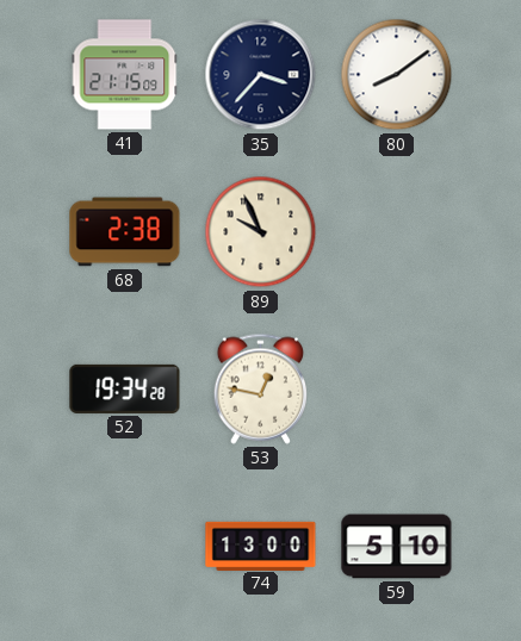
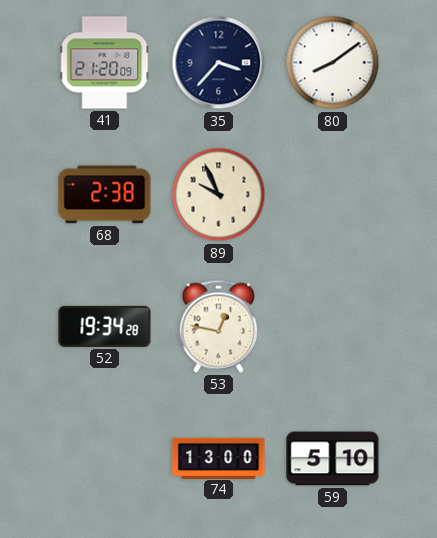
41: 21:15 -> 21:20
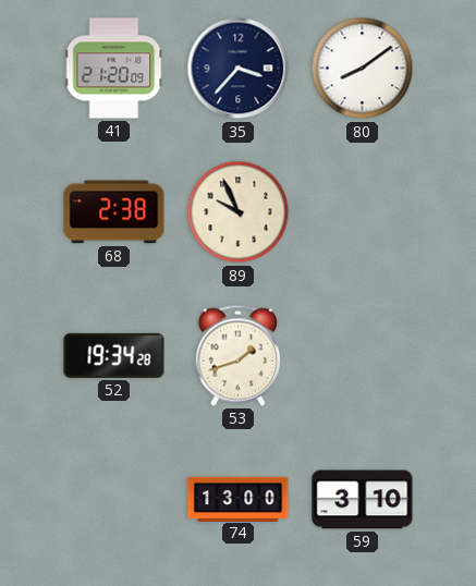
53: 12:47 -> 1:42
59: 5:10 -> 3:10
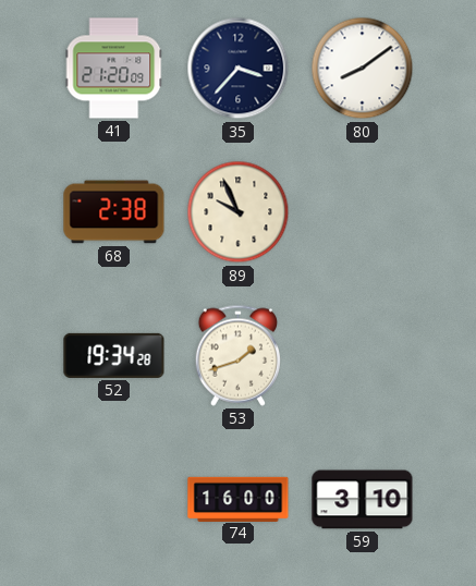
74: 13:00 -> 16:00
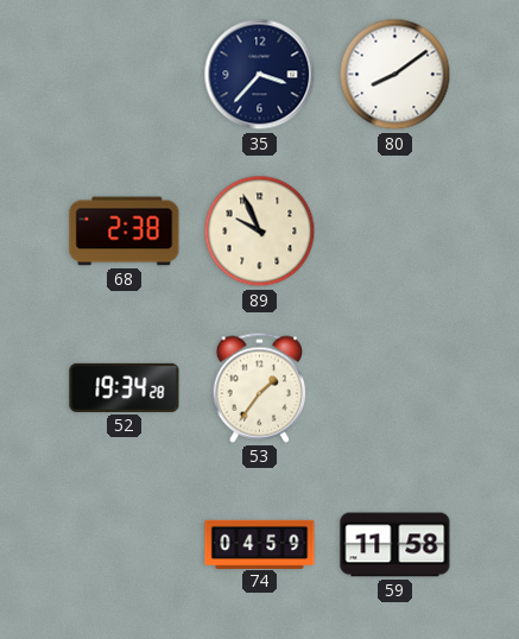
41: 21:20 -> none
53: 1:42 -> 1:36
74: 16:00 -> 04:59
59: 3:10 -> 11:58
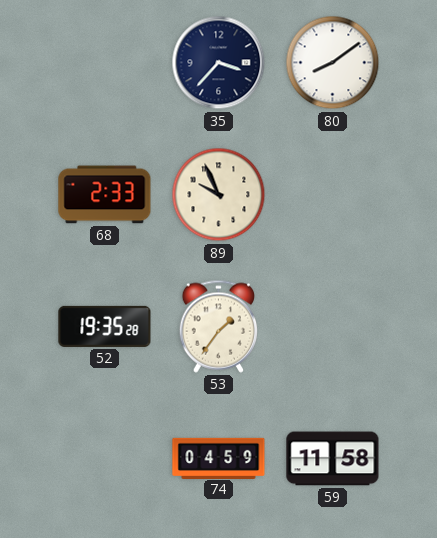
68: 2:38 -> 2:33
52: 19:34 -> 19:35
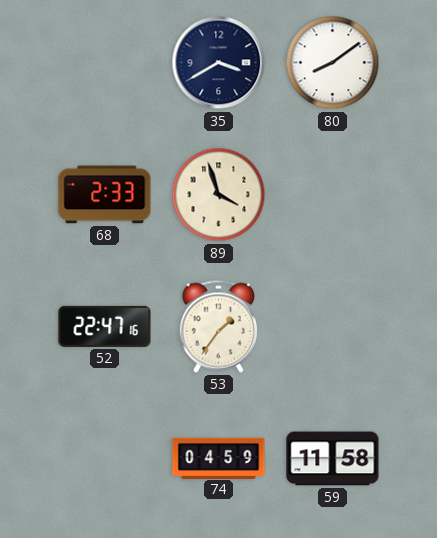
35: 3:37 -> 3:40
89: 9:56 -> 3:57
52: 19:35 -> 22:47
